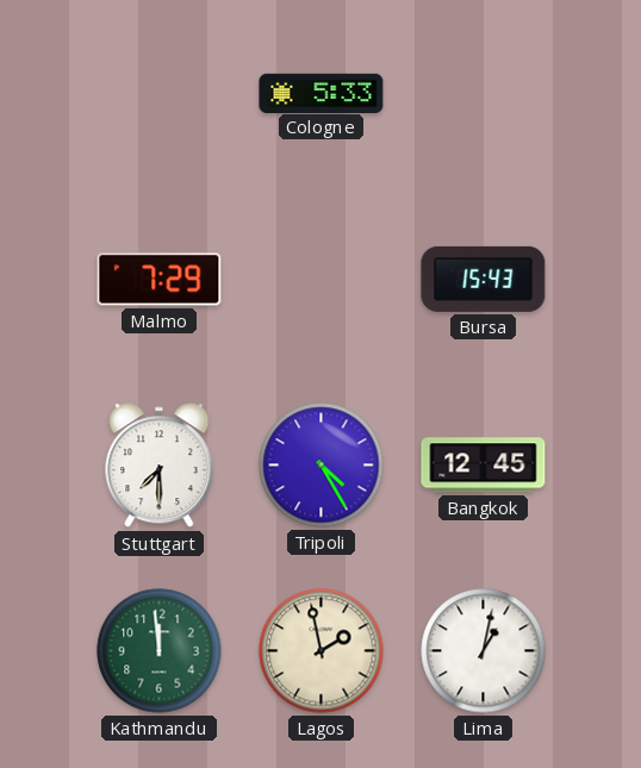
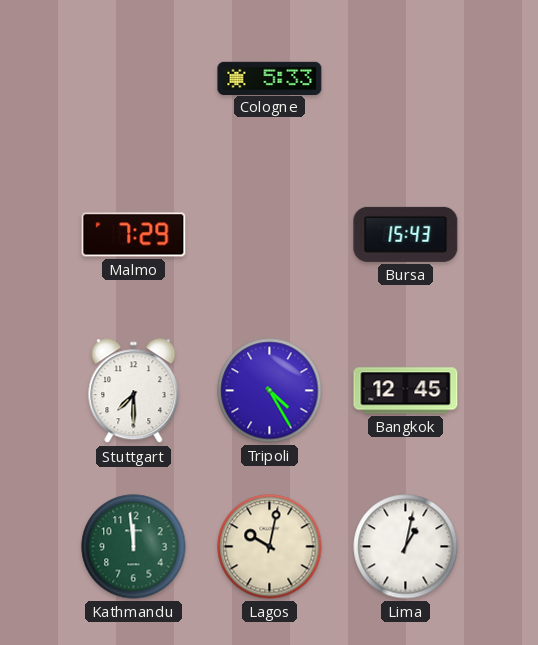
Lagos: 1:58 -> 10:02
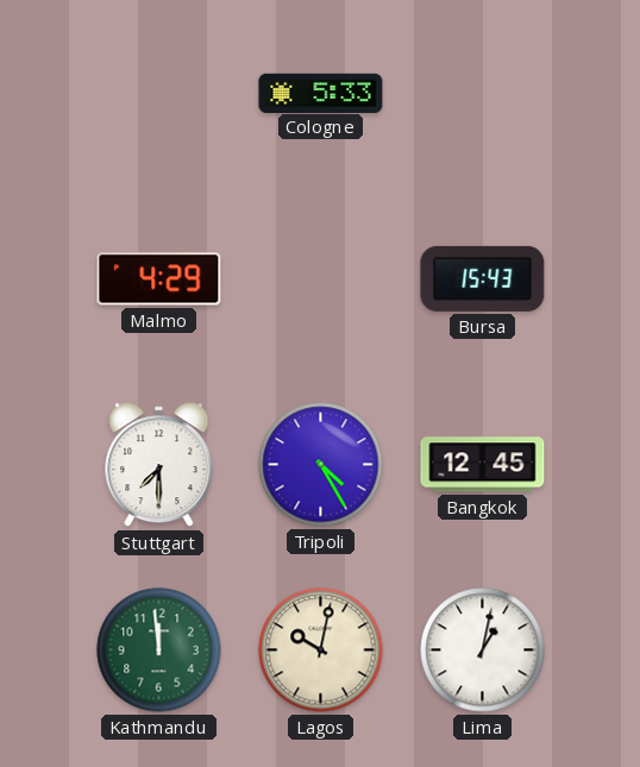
Malmo: 7:29 -> 4:29
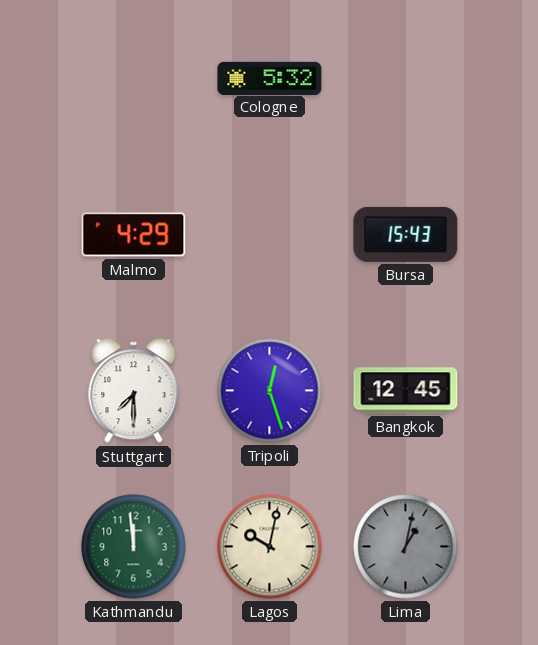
Cologne: 5:33 -> 5:32
Tripoli: 4:25 -> 12:27
Lima dial: white -> grey
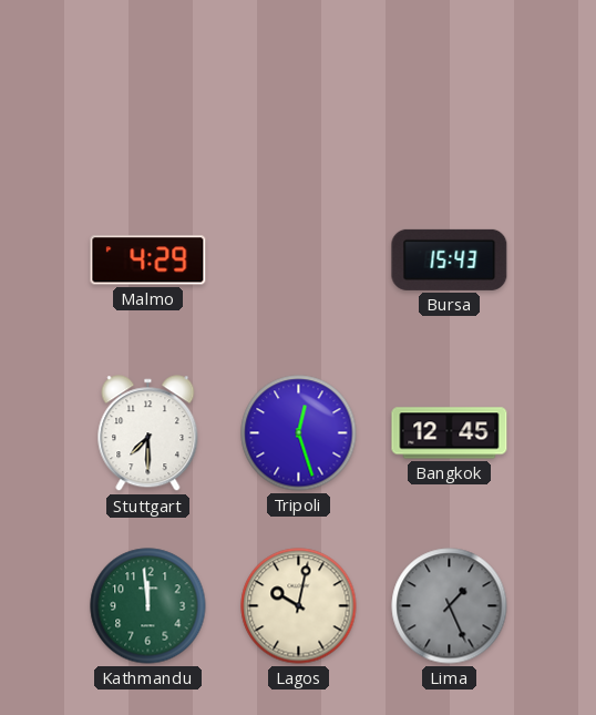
Cologne: 5:32 -> none
Lima: 1:02 -> 1:26
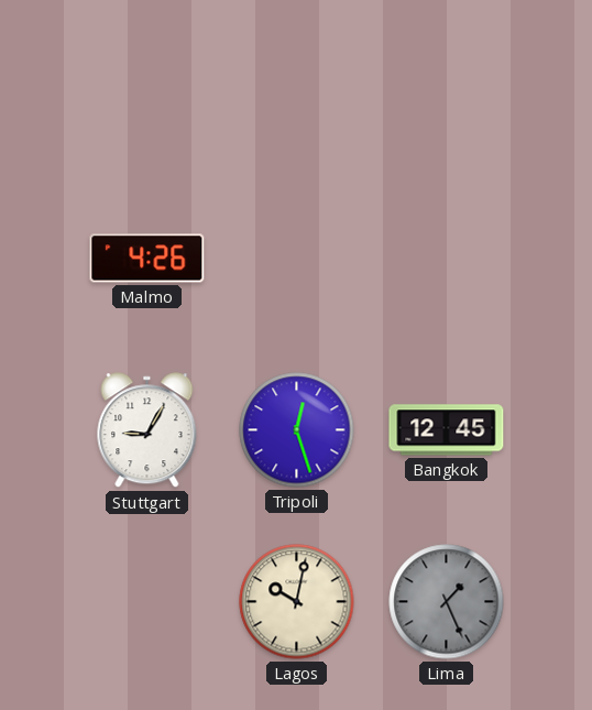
Malmo: 4:29 -> 4:26
Bursa: 15:43 -> none
Stuttgart: 7:30 -> 9:05
Kathmandu: 11:59 -> none
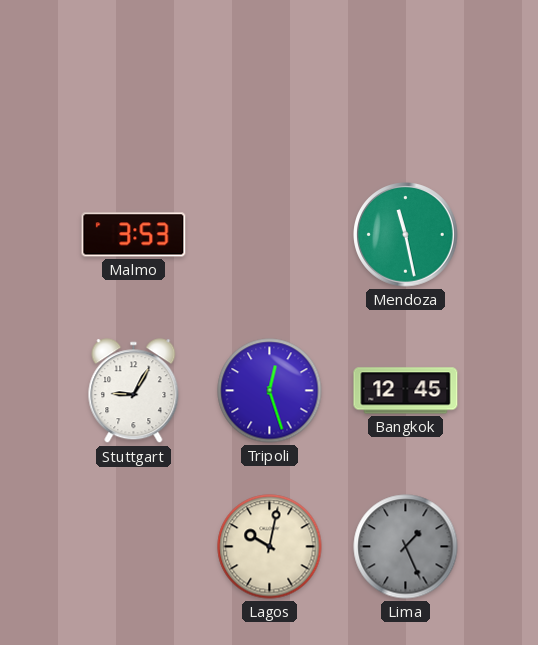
Malmo: 4:26 -> 3:53
Mendoza: none -> 11:28
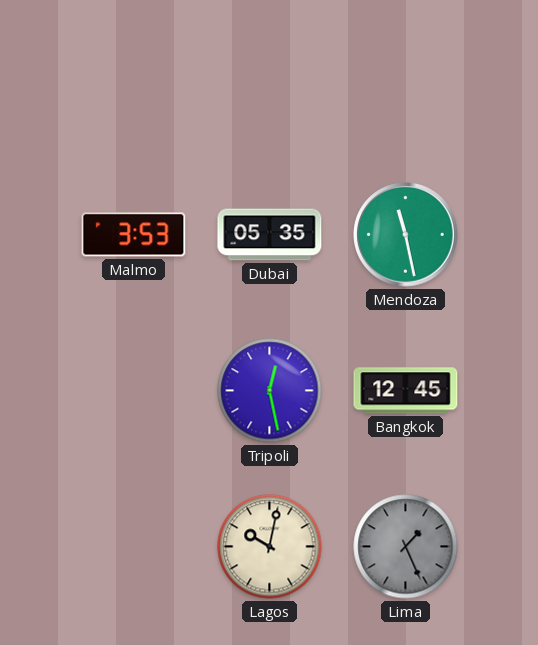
Dubai: none -> 05:35
Stuttgart: 9:05 -> none
Tripoli: 12:27 -> 12:28
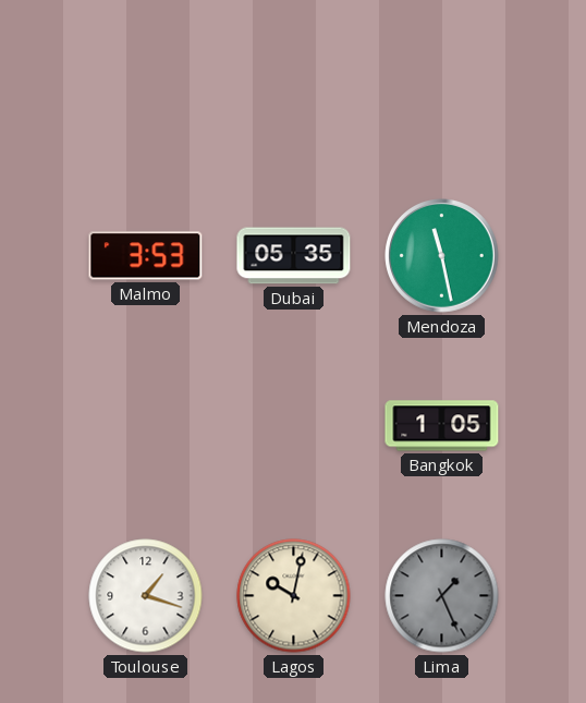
Tripoli: 12:28 -> none
Bangkok: 12:45 -> 1:05
Toulouse: none -> 1:18
